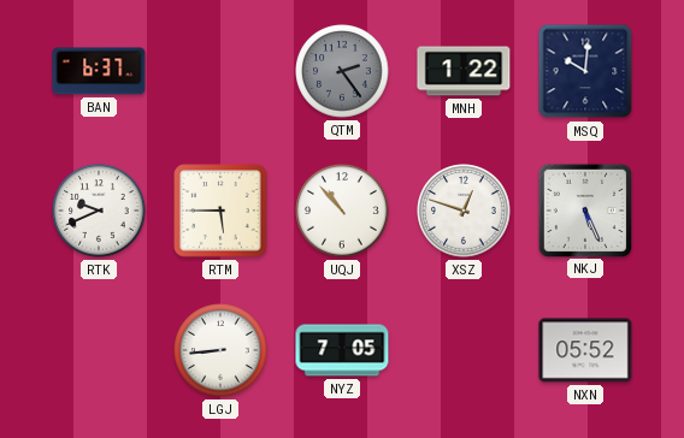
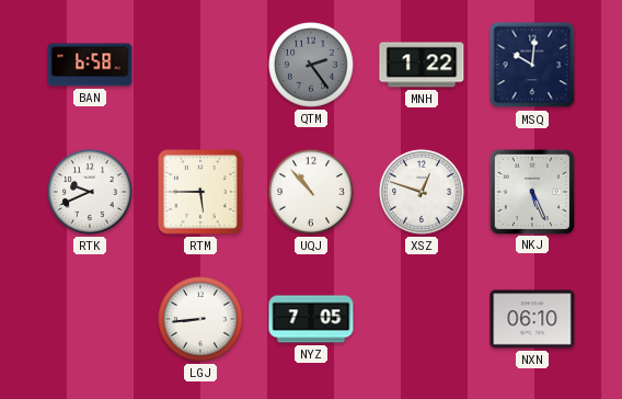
BAN: 6:37 -> 6:58
NXN: 05:52 -> 06:10
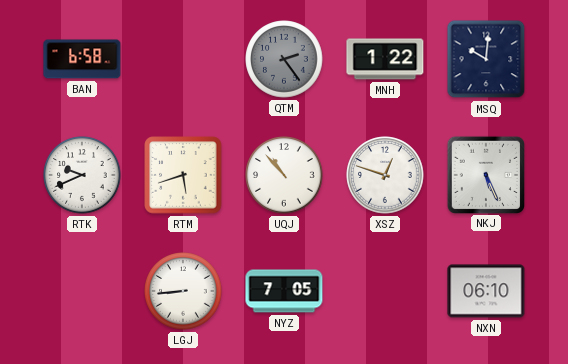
RTM: 5:45 -> 5:42
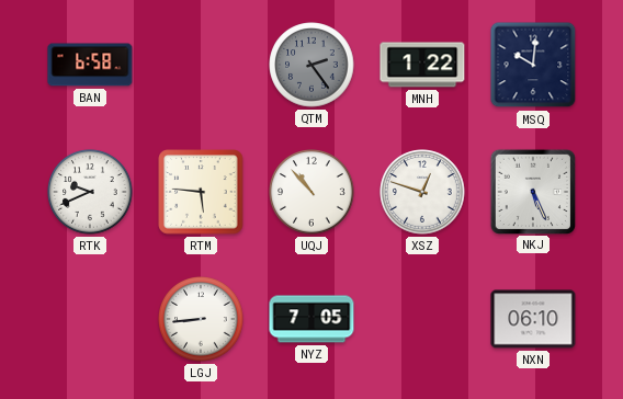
RTM: 5:42 -> 5:46
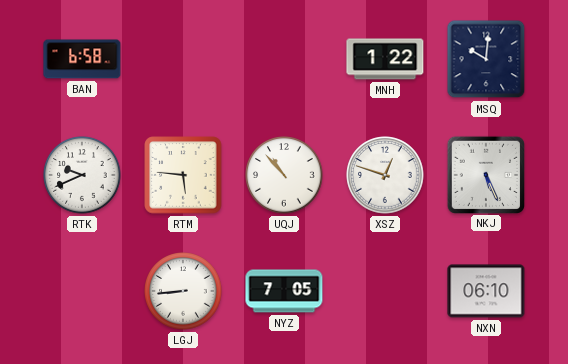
QTM: 2:24 -> none
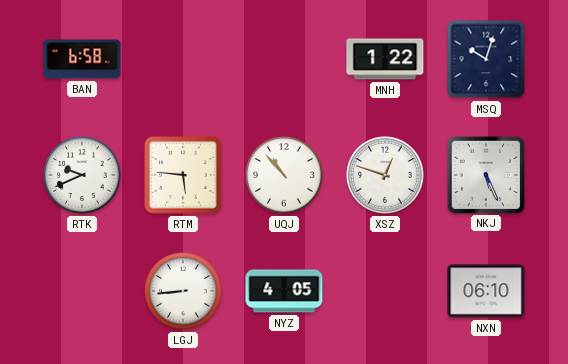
MSQ: 10:01 -> 10:03
NYZ: 7:05 -> 4:05
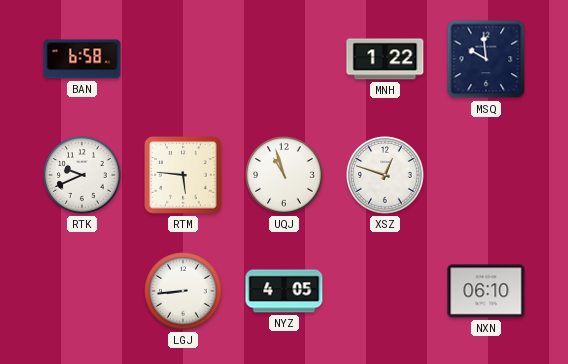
MSQ: 10:03 -> 9:59
UQJ: 10:53 -> 10:57
NKJ: 5:26 -> none
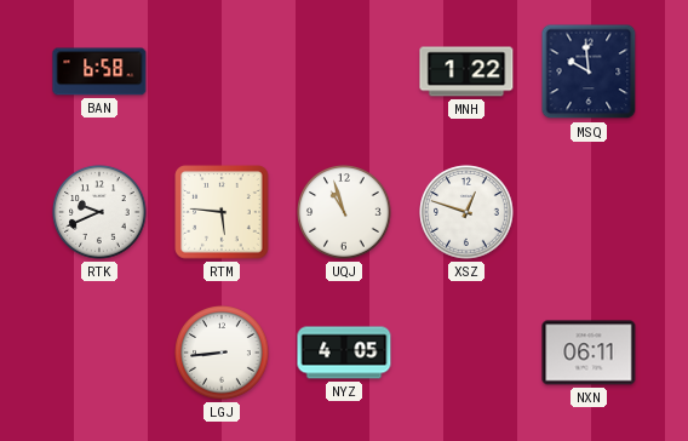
NXN: 06:10 -> 06:11
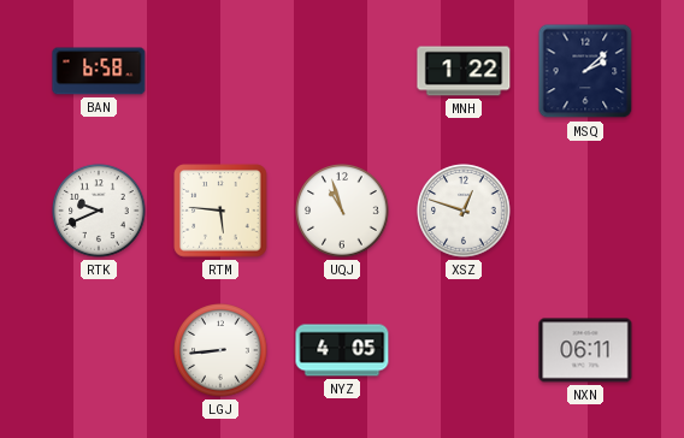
MSQ: 9:59 -> 2:08
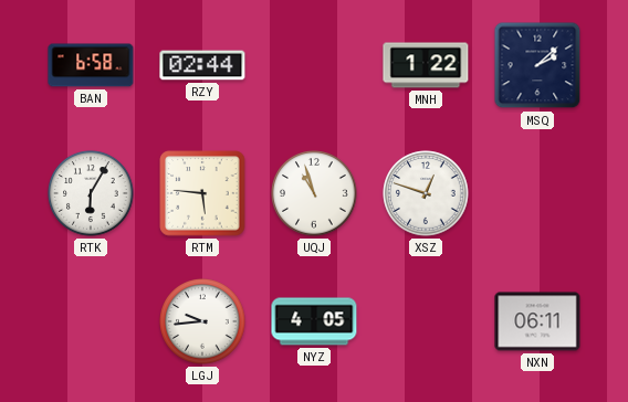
RZY: none -> 02:44
RTK: 9:41 -> 6:05
LGJ: 8:44 -> 9:44
